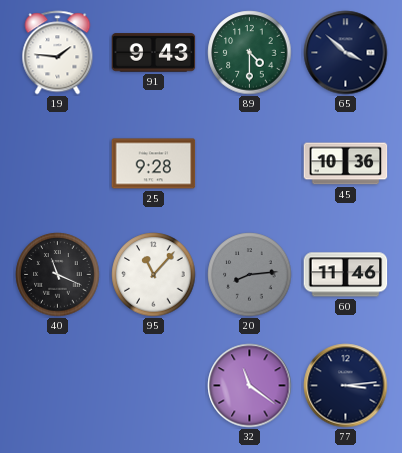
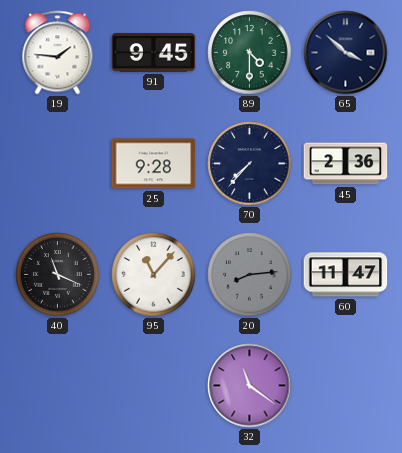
91: 9:43 -> 9:45
70: none -> 7:37
45: 10:36 -> 2:36
60: 11:46 -> 11:47
77: 3:14 -> none
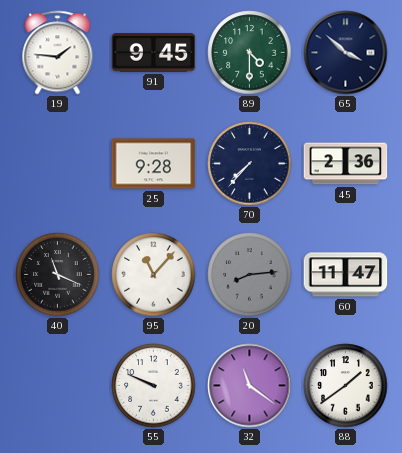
55: none -> 9:49
88: none -> 1:39
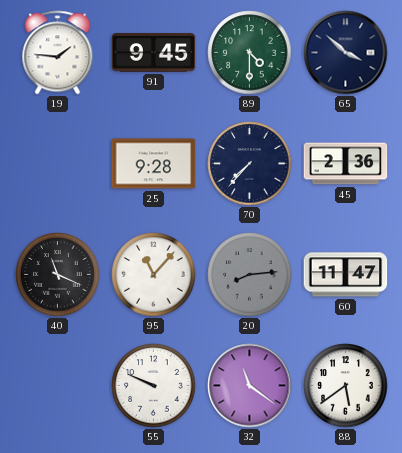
88: 1:39 -> 5:39
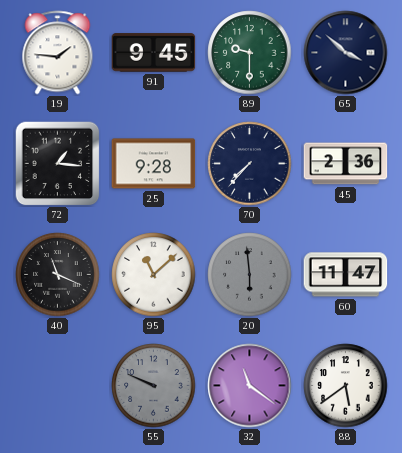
89: 4:30 -> 9:30
72: none -> 1:16
95: 11:07 -> 11:08
20: 8:14 -> 5:59
55 dial: white -> grey
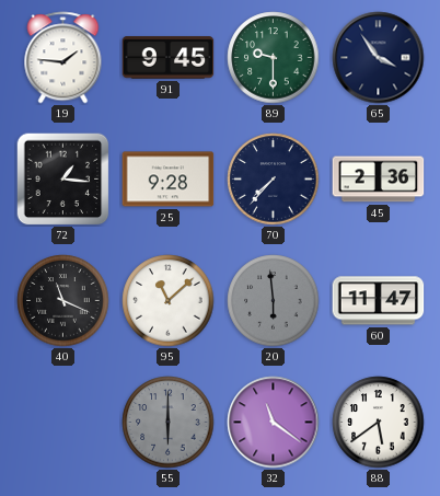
65: 3:52 -> 3:54
55: 9:49 -> 6:00
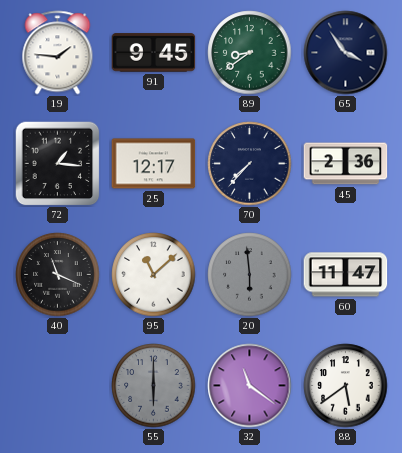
89: 9:30 -> 8:39
25: 9:28 -> 12:17
